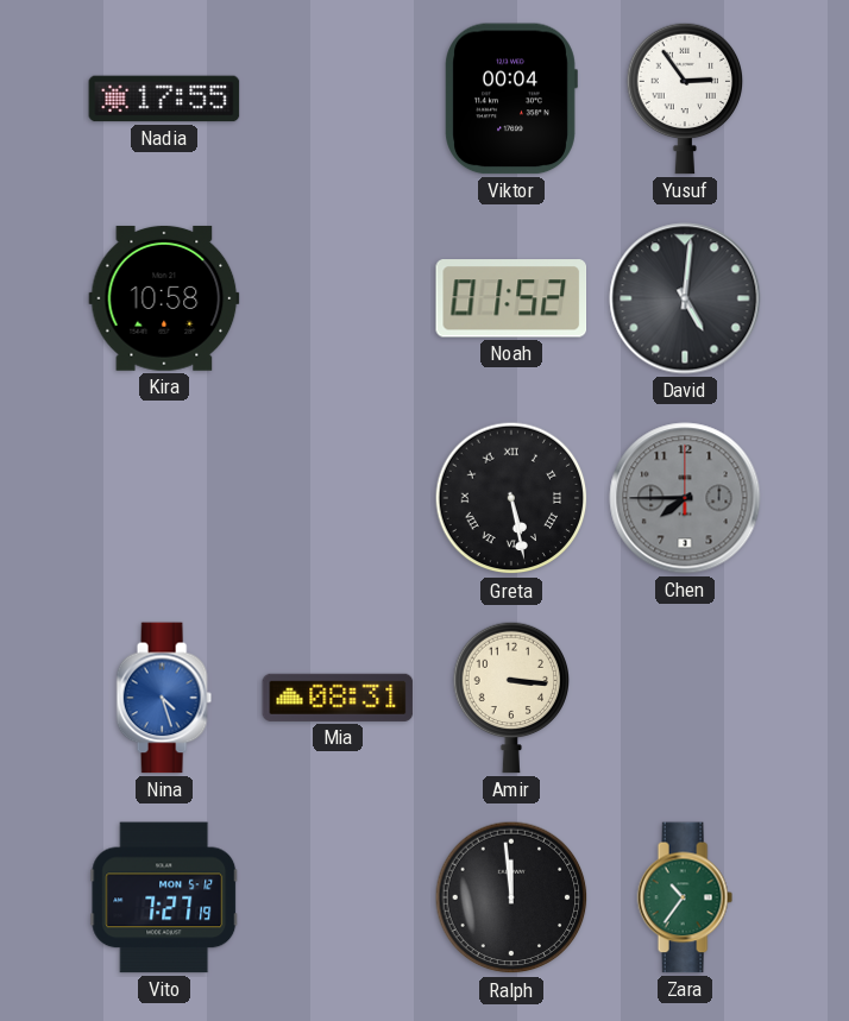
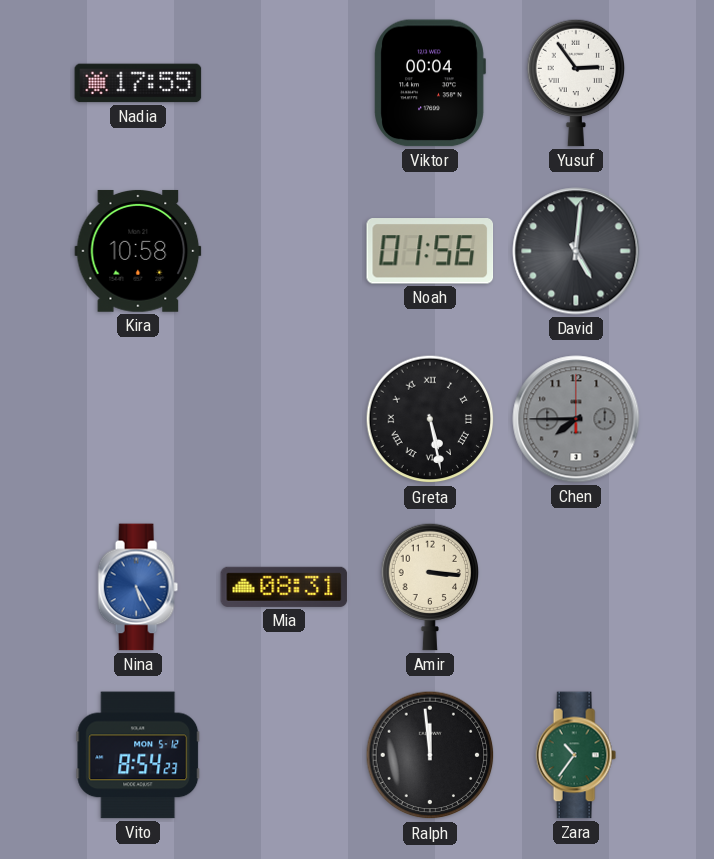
Noah: 01:52 -> 01:56
Nina: 4:27 -> 5:25
Vito: 7:27 -> 8:54
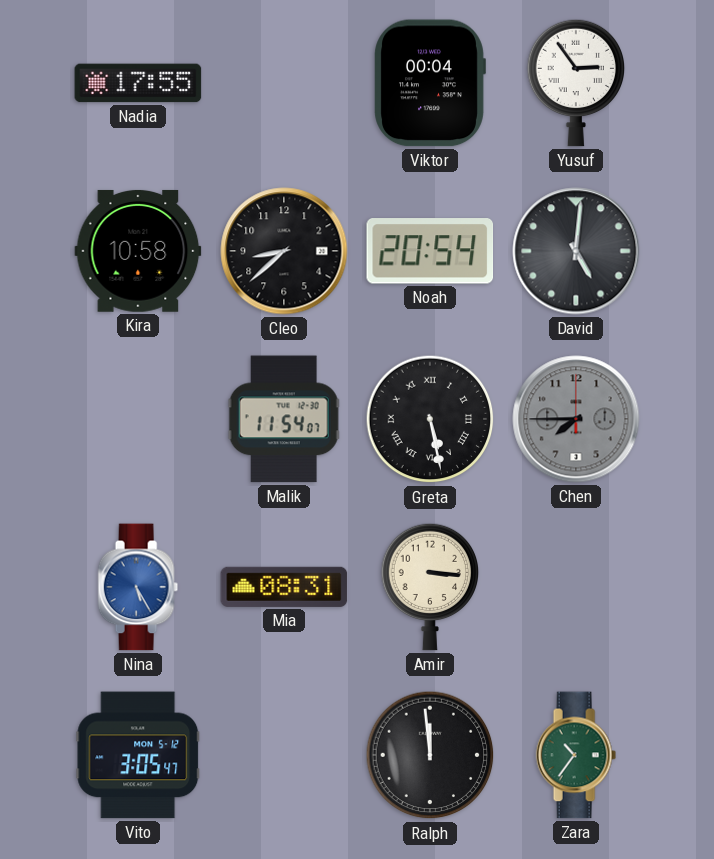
Cleo: none -> 8:38
Noah: 01:56 -> 20:54
Malik: none -> 11:54
Vito: 8:54 -> 3:05
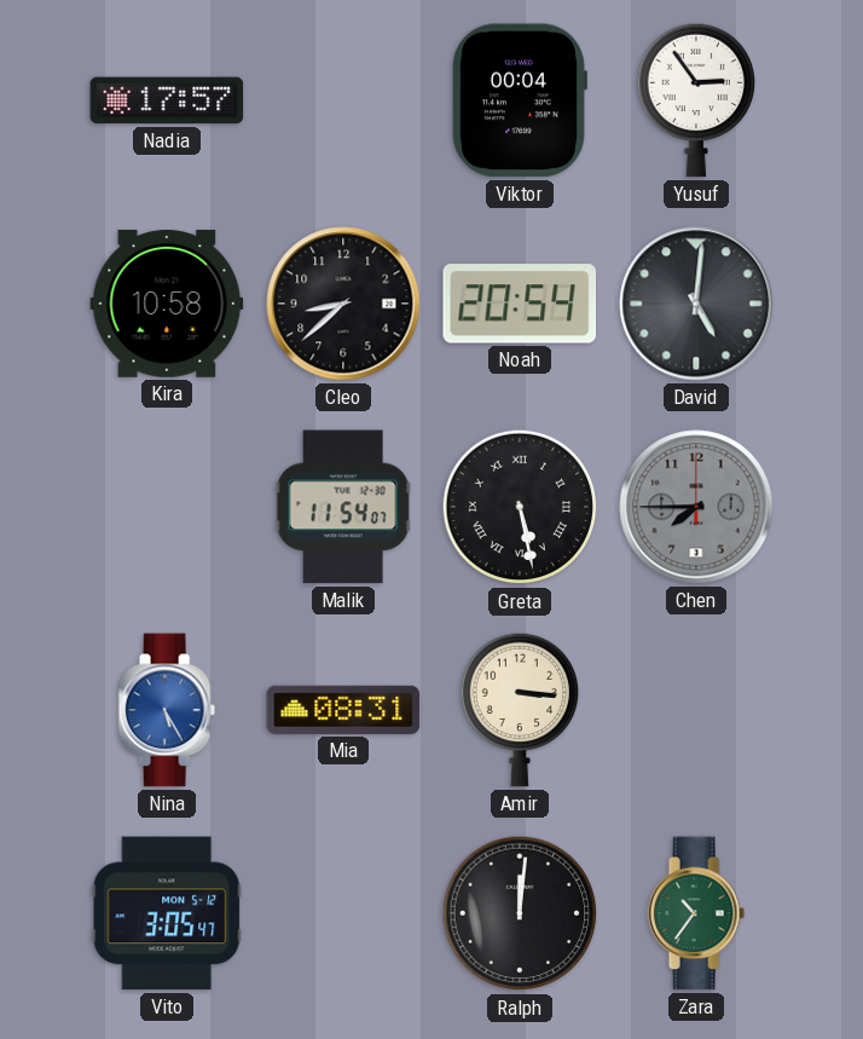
Nadia: 17:55 -> 17:57
Ralph: 11:59 -> 12:01
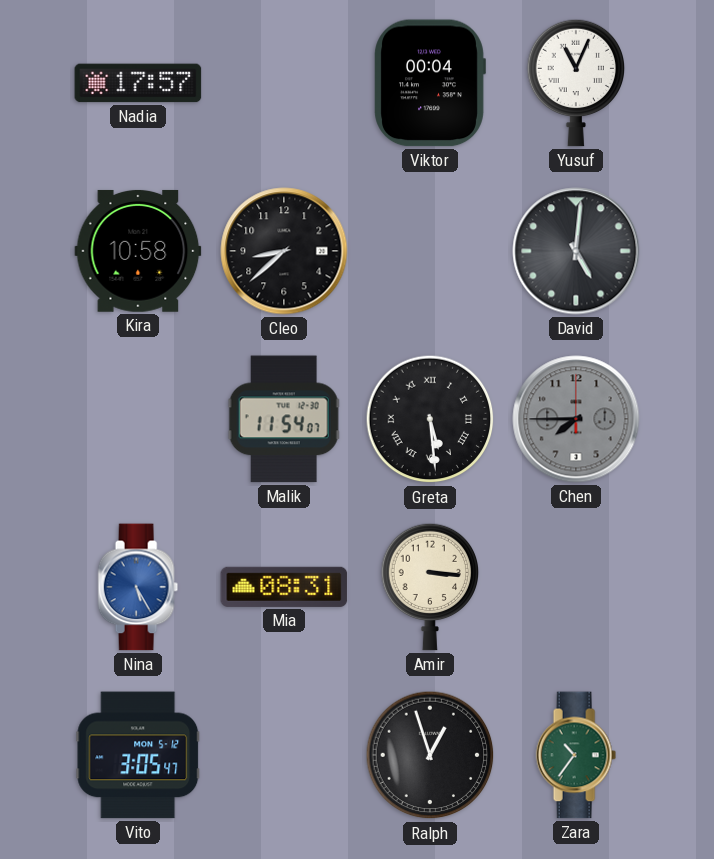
Yusuf: 2:54 -> 11:04
Noah: 20:54 -> none
Greta: 5:28 -> 5:29
Ralph: 12:01 -> 12:57
